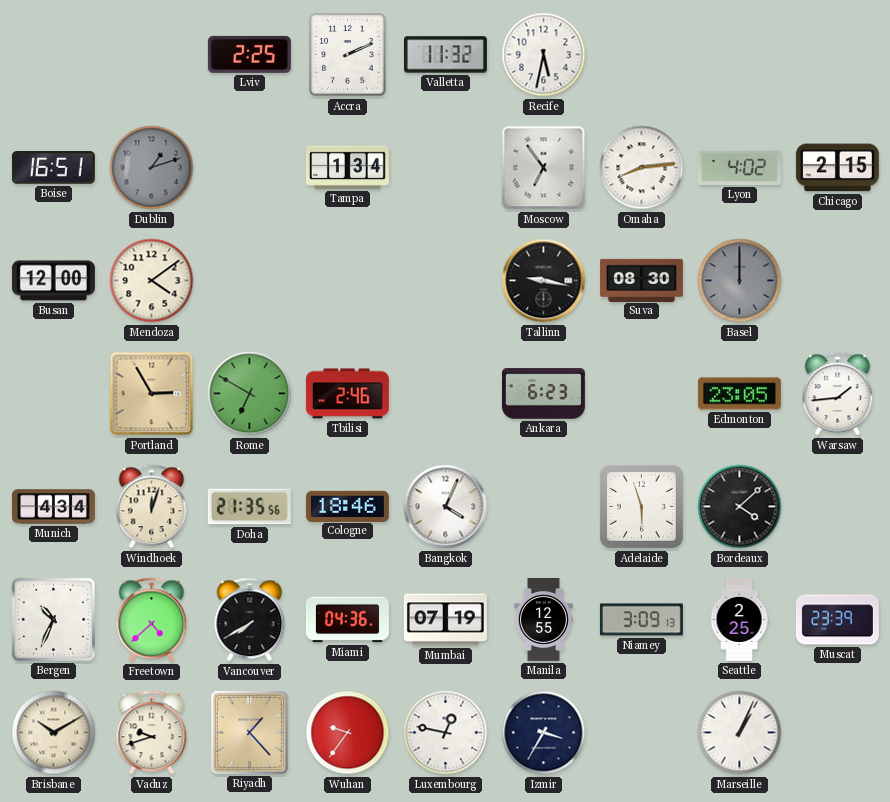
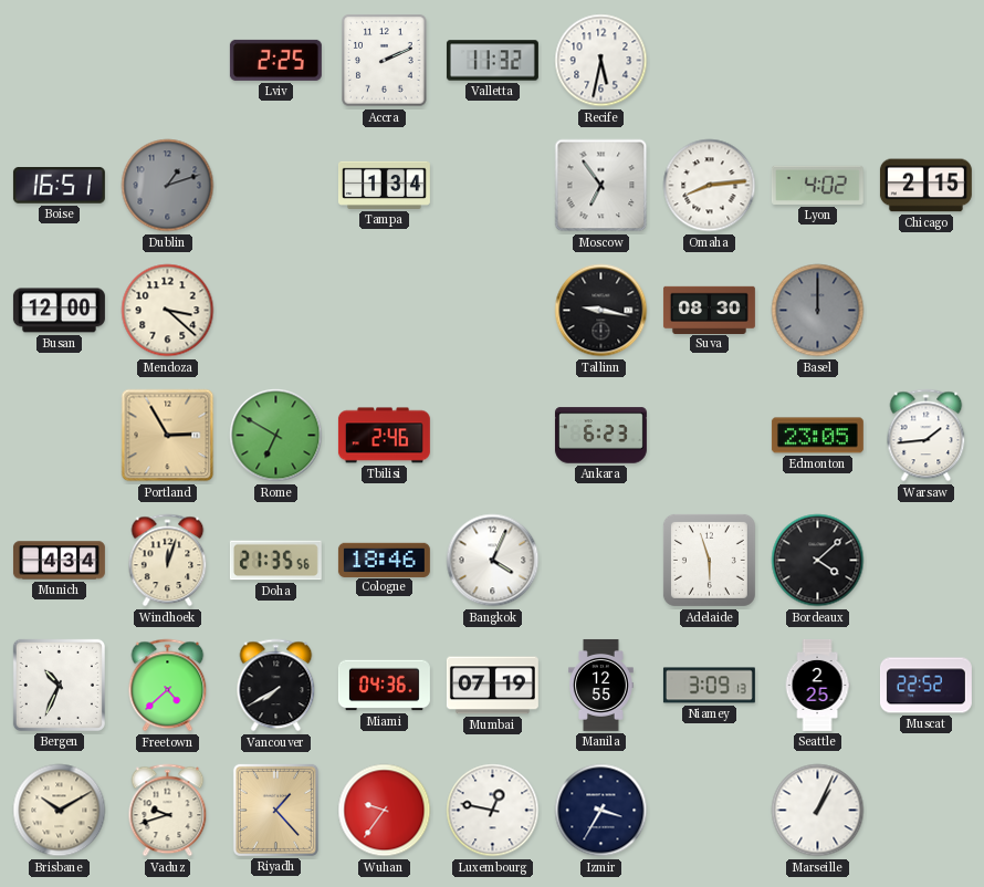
Mendoza: 4:09 -> 3:22
Muscat: 23:39 -> 22:52
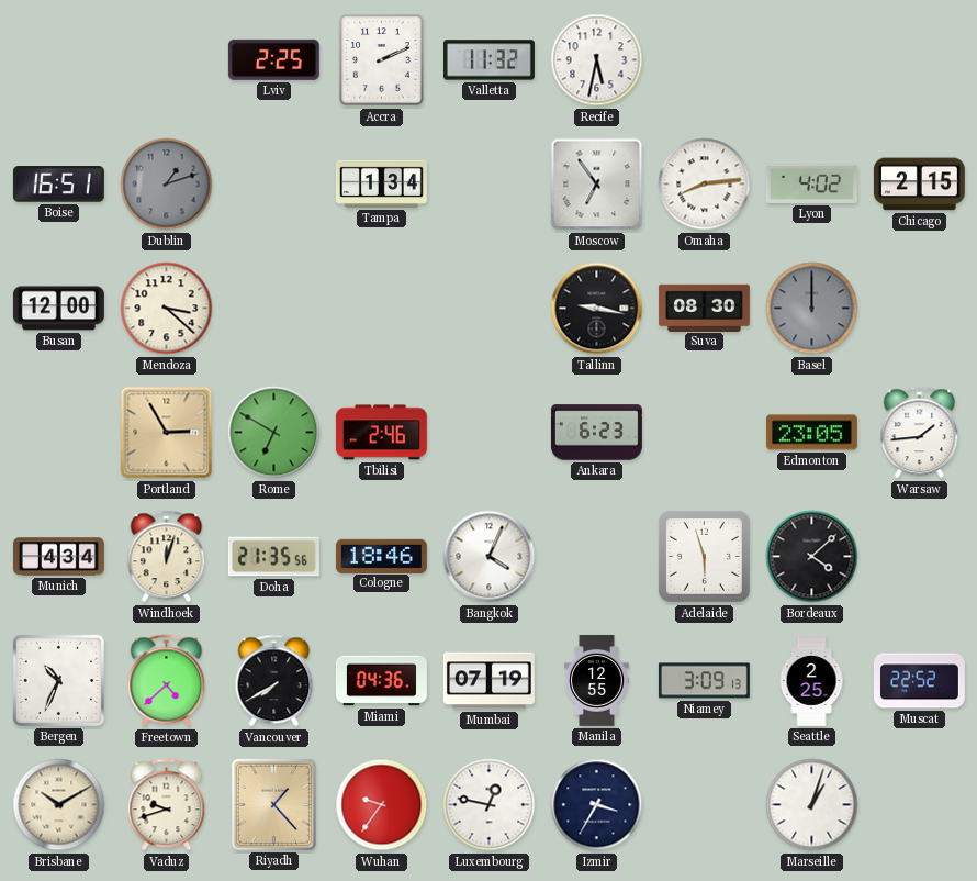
Marseille: 1:04 -> 1:03
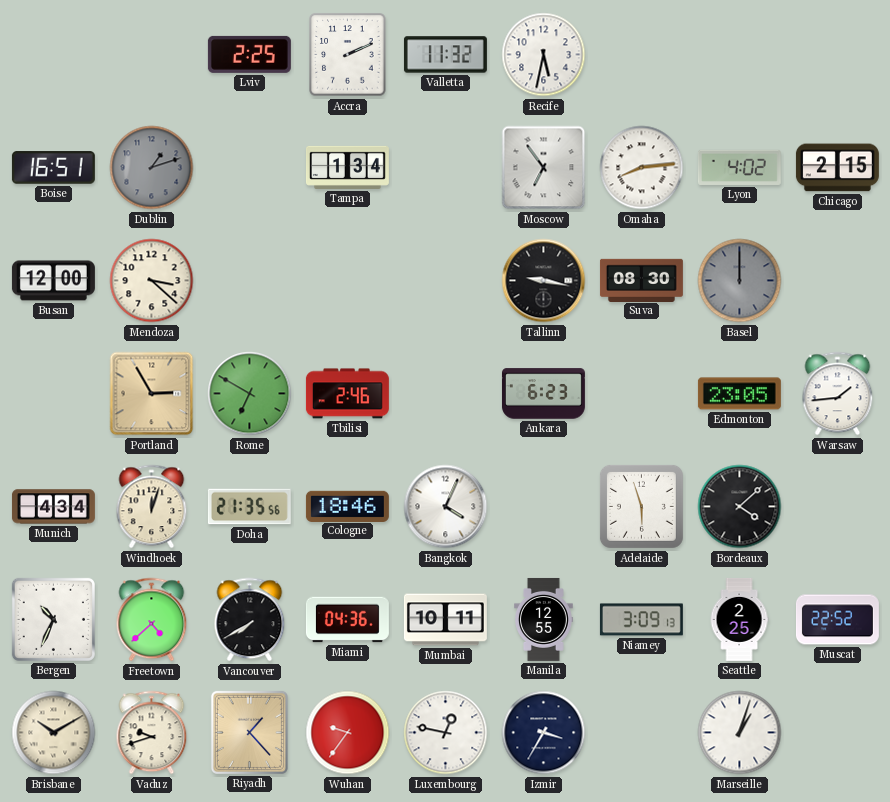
Mumbai: 07:19 -> 10:11
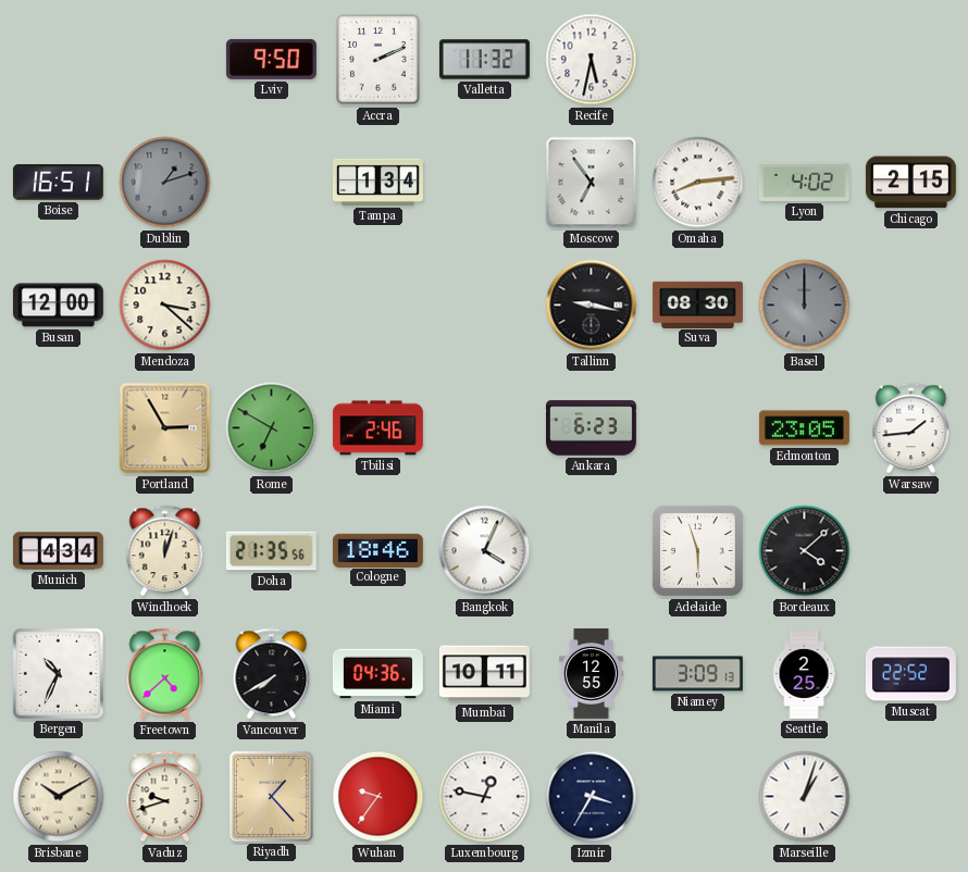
Lviv: 2:25 -> 9:50
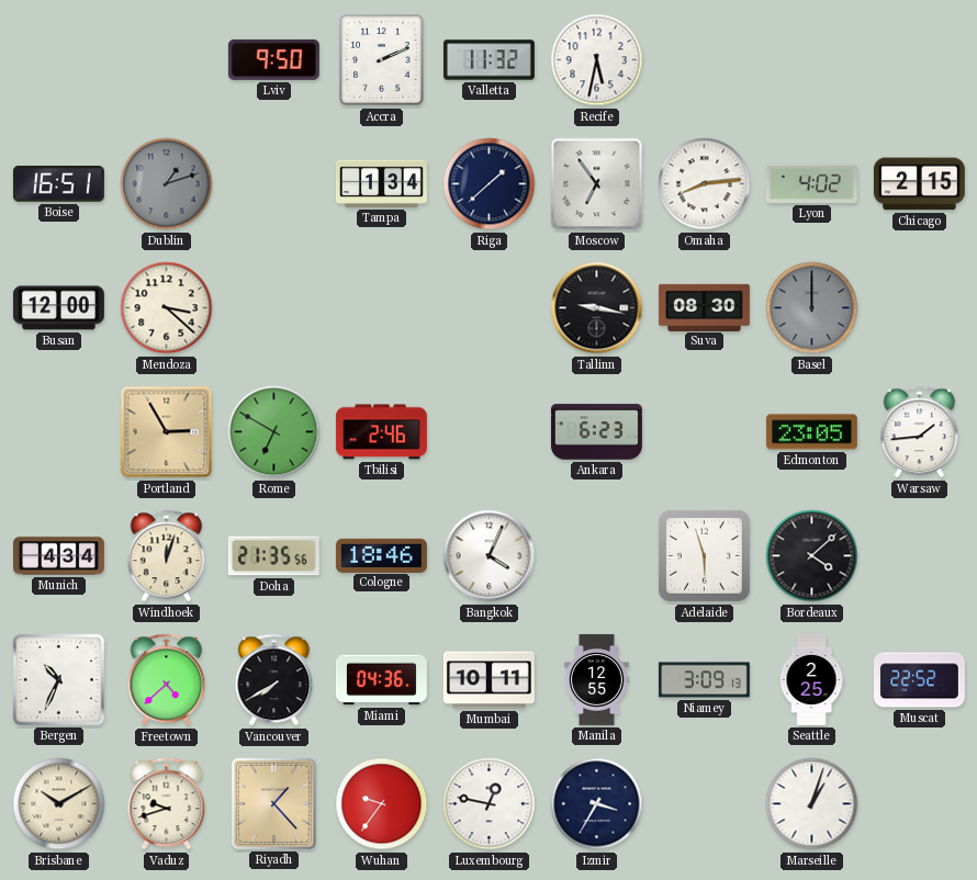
Riga: none -> 1:38
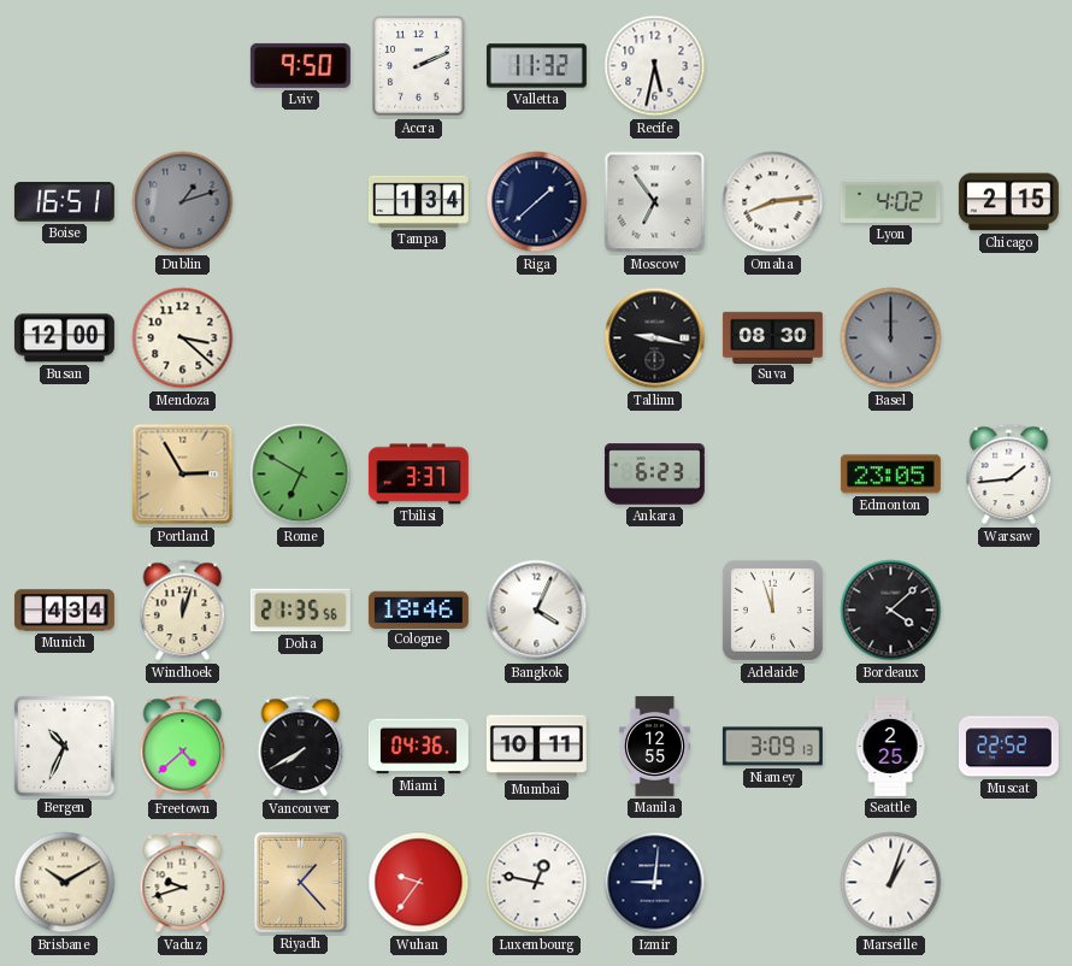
Tbilisi: 2:46 -> 3:37
Adelaide: 5:57 -> 11:57
Izmir: 3:35 -> 9:01
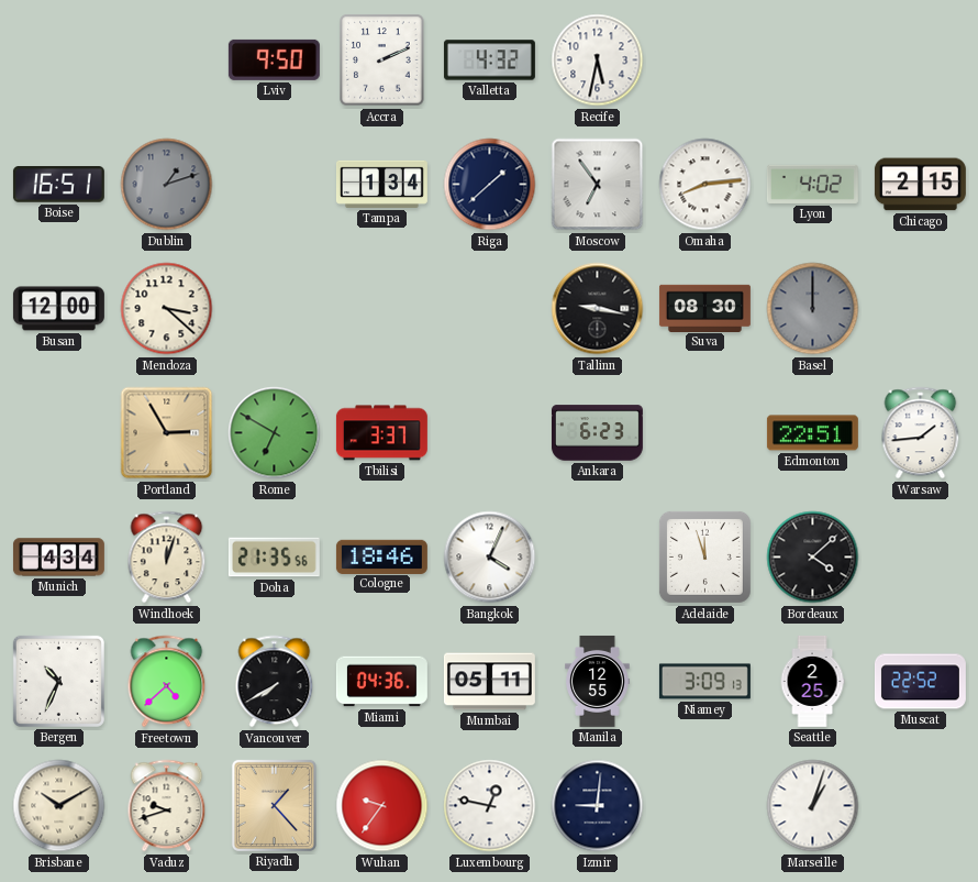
Valletta: 11:32 -> 4:32
Edmonton: 23:05 -> 22:51
Mumbai: 10:11 -> 05:11
